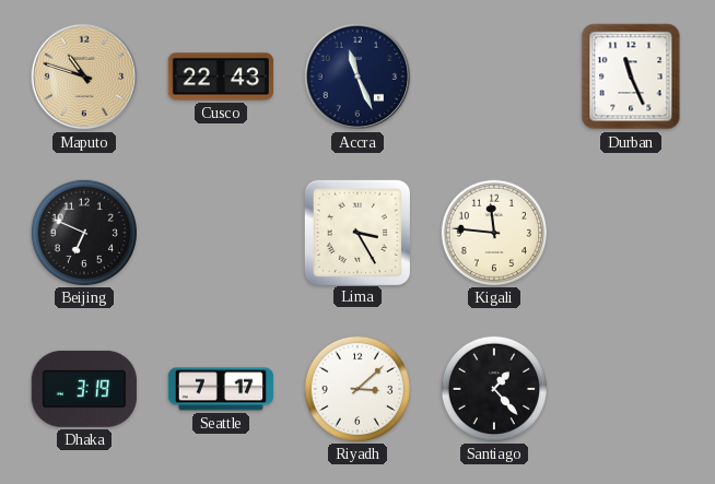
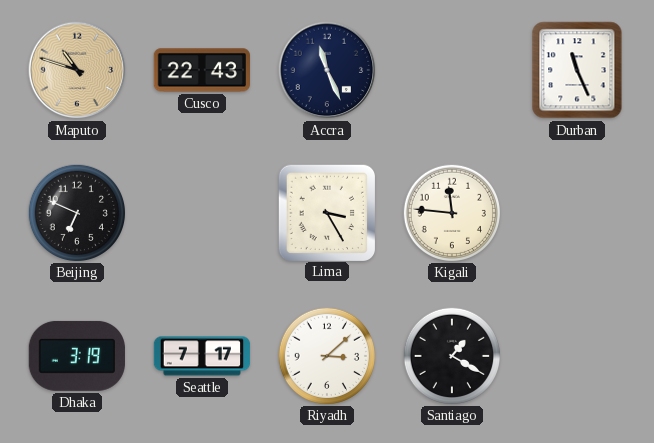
Santiago: 1:23 -> 1:20
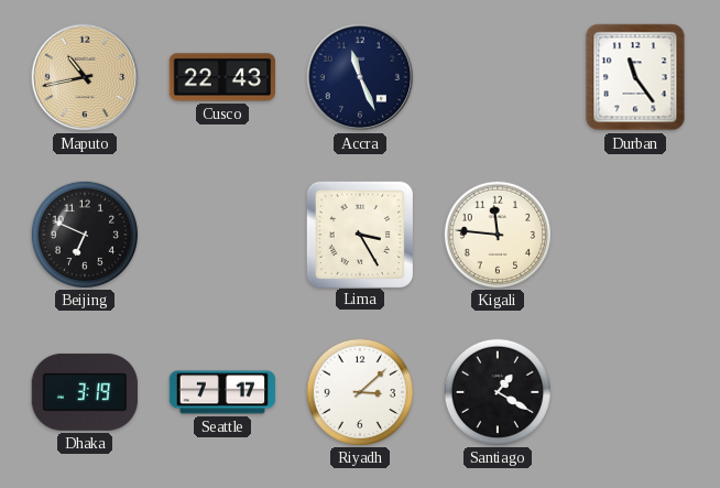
Maputo: 10:48 -> 10:43
Durban: 11:26 -> 11:24
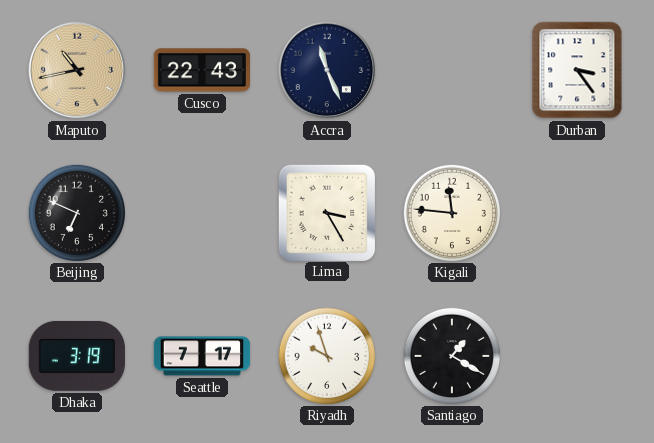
Durban: 11:24 -> 3:24
Riyadh: 3:08 -> 9:57
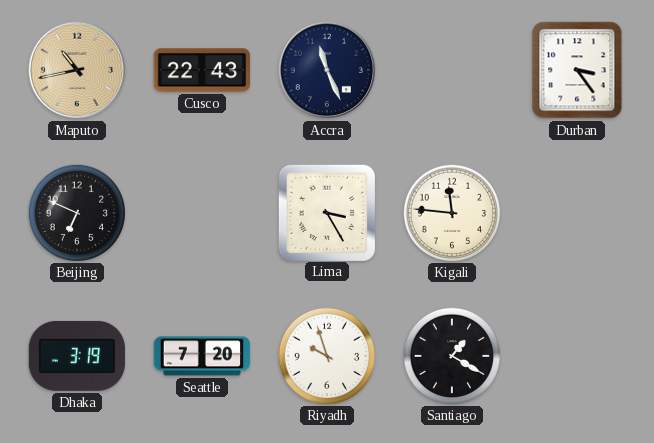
Seattle: 7:17 -> 7:20
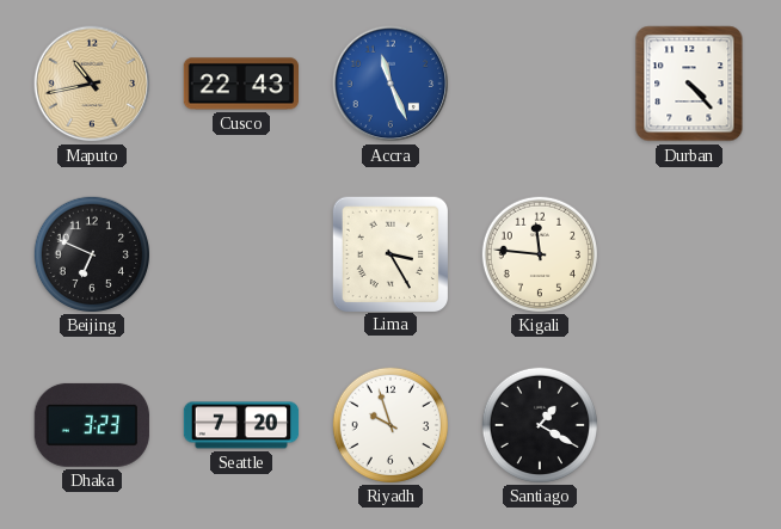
Accra dial: navy -> blue
Durban: 3:24 -> 4:23
Dhaka: 3:19 -> 3:23
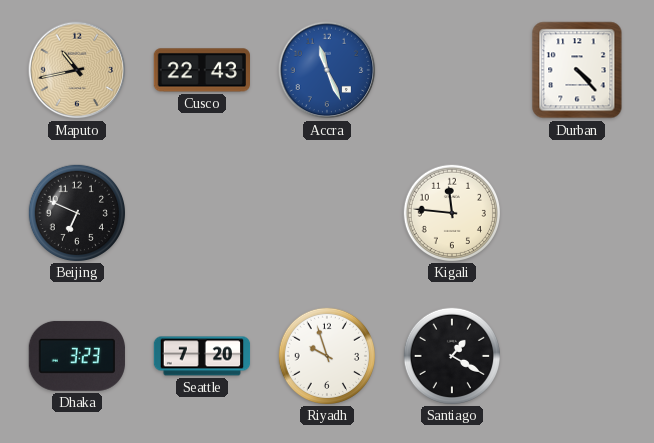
Lima: 3:25 -> none
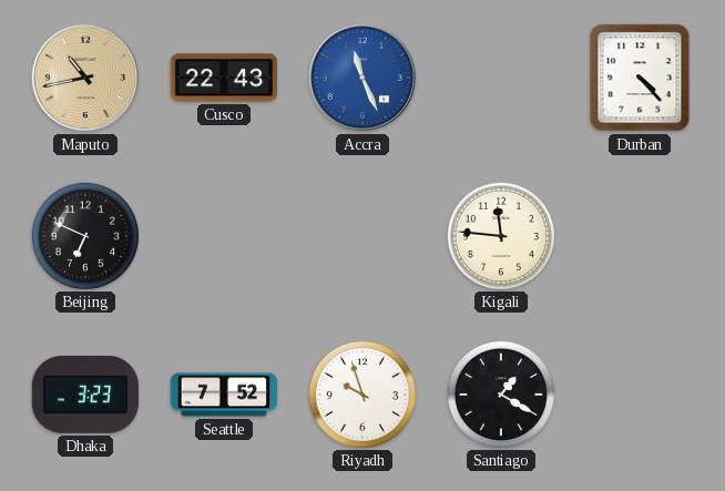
Seattle: 7:20 -> 7:52
